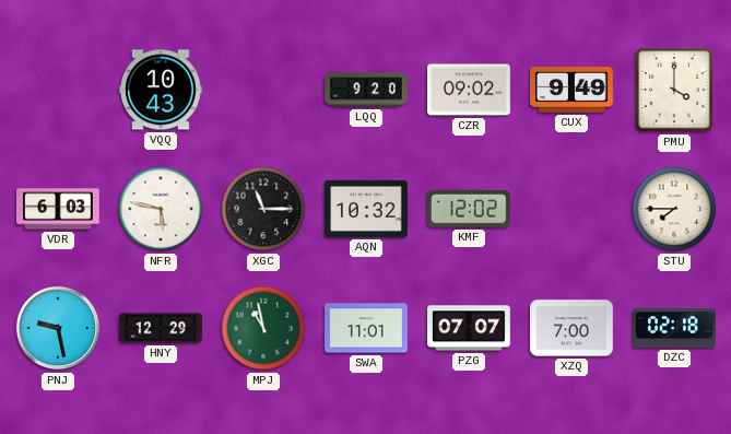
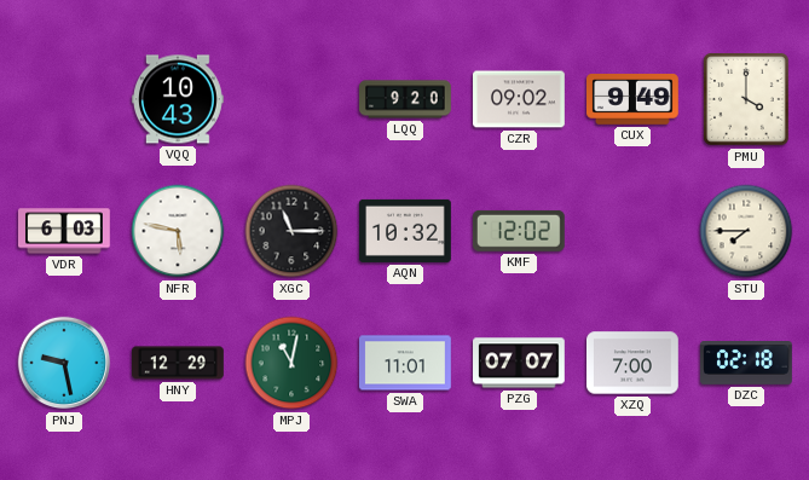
MPJ: 10:58 -> 11:02
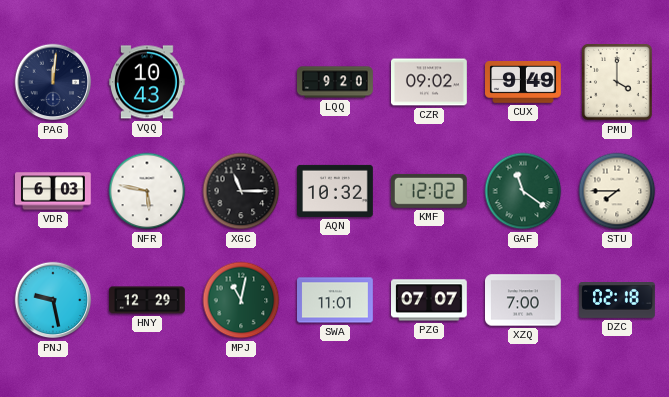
PAG: none -> 12:01
GAF: none -> 11:21
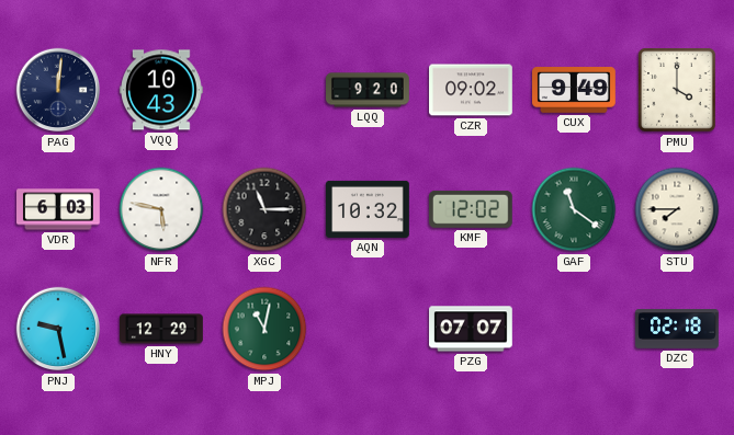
SWA: 11:01 -> none
XZQ: 7:00 -> none
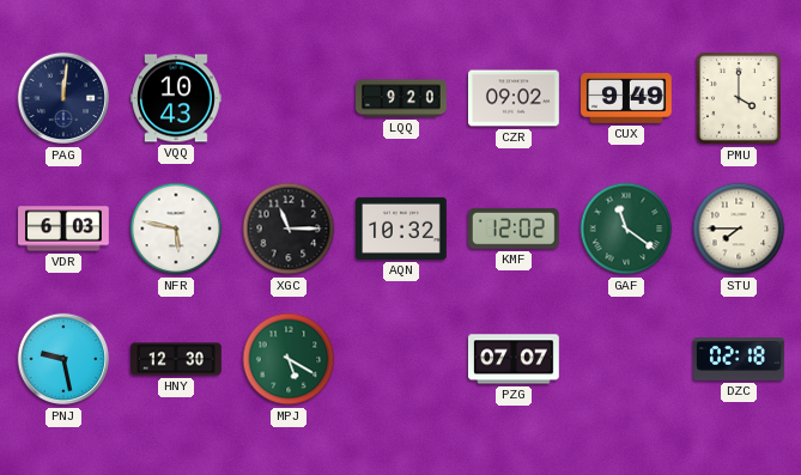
HNY: 12:29 -> 12:30
MPJ: 11:02 -> 5:20
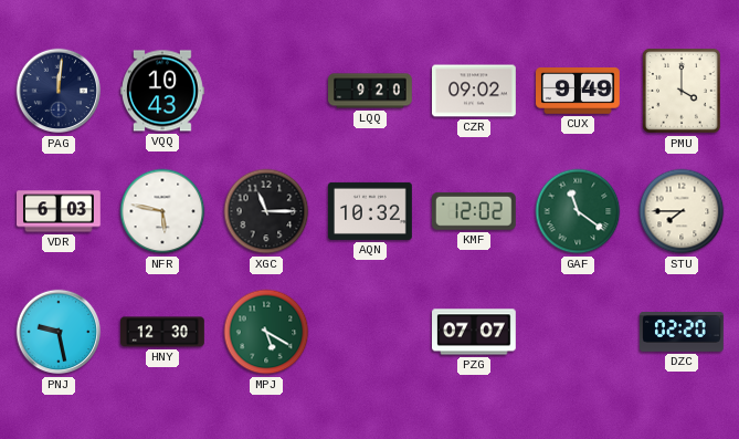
DZC: 02:18 -> 02:20
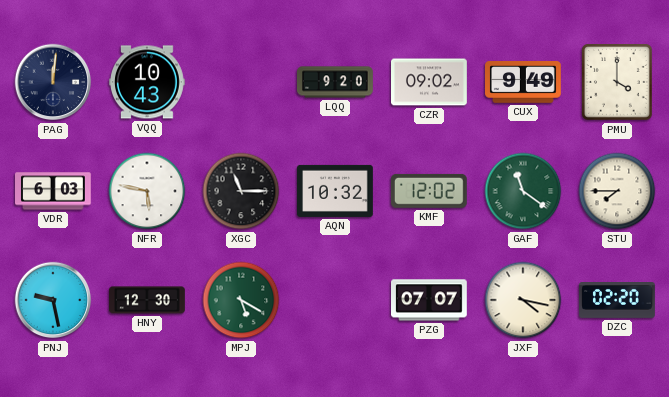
JXF: none -> 4:17
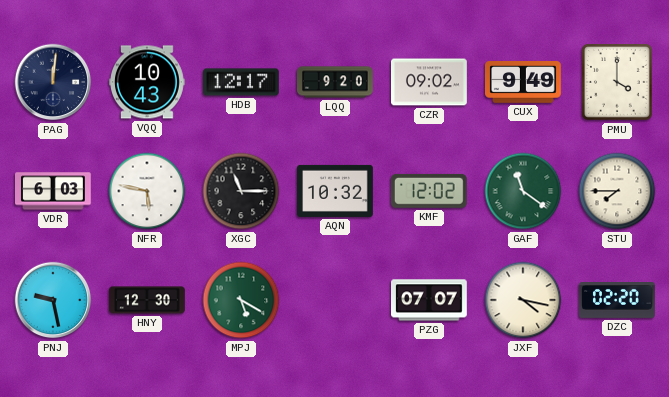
HDB: none -> 12:17
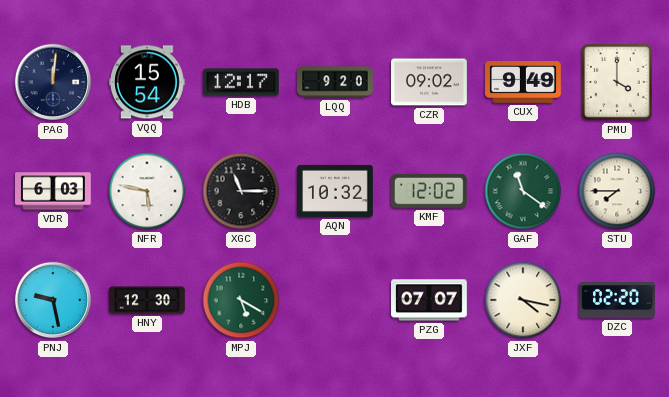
VQQ: 10:43 -> 15:54
